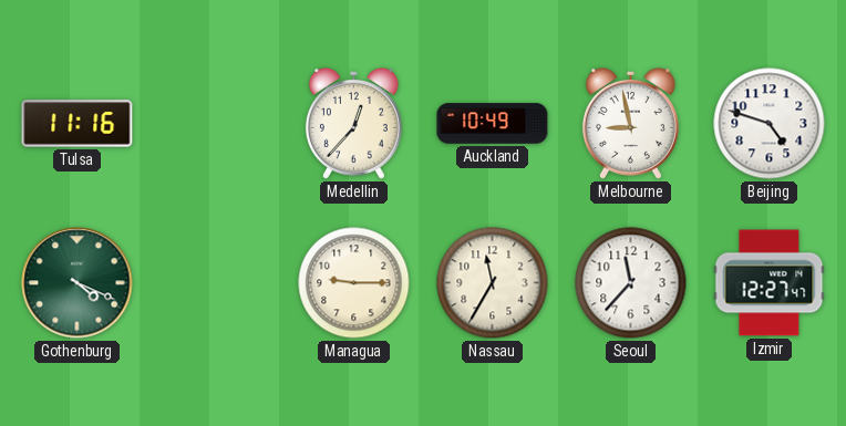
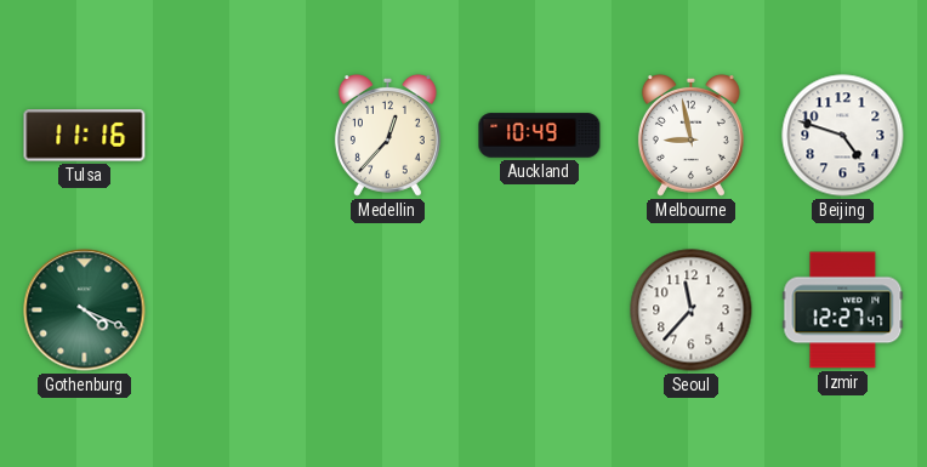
Managua: 9:15 -> none
Nassau: 11:35 -> none
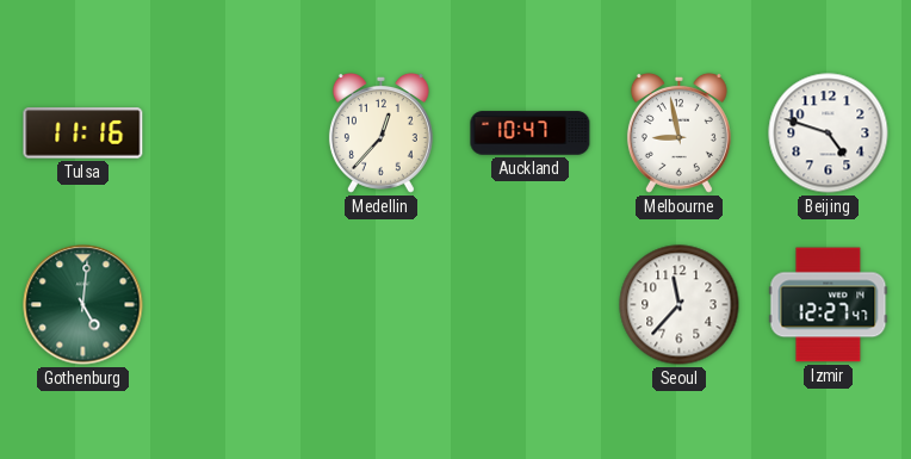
Auckland: 10:49 -> 10:47
Gothenburg: 4:19 -> 5:01
